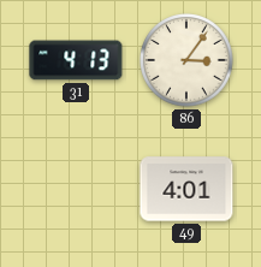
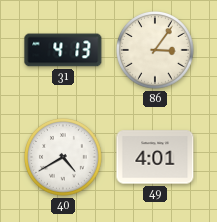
40: none -> 4:40
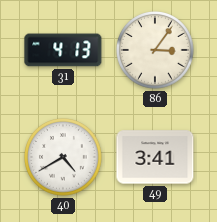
49: 4:01 -> 3:41
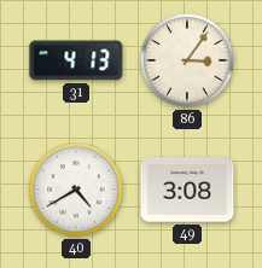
49: 3:41 -> 3:08
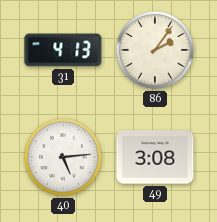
86: 3:06 -> 2:06
40: 4:40 -> 5:14
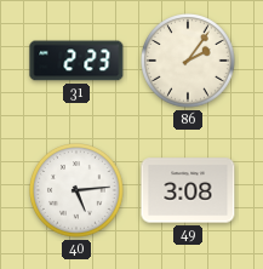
31: 4:13 -> 2:23
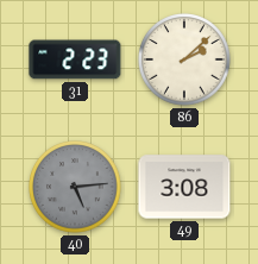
86: 2:06 -> 2:08
40 dial: white -> grey
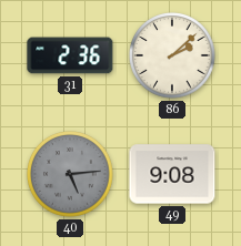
31: 2:23 -> 2:36
49: 3:08 -> 9:08
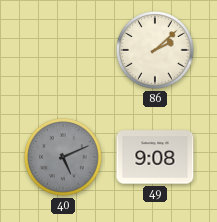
31: 2:36 -> none
40: 5:14 -> 5:11
